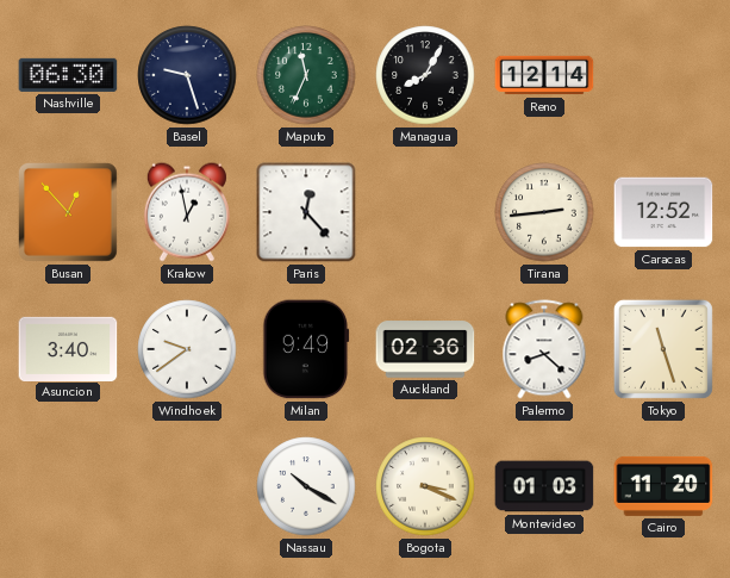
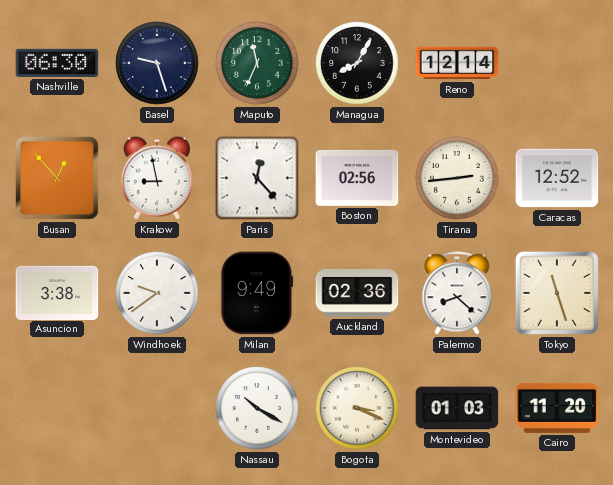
Krakow: 12:58 -> 8:58
Boston: none -> 02:56
Asuncion: 3:40 -> 3:38
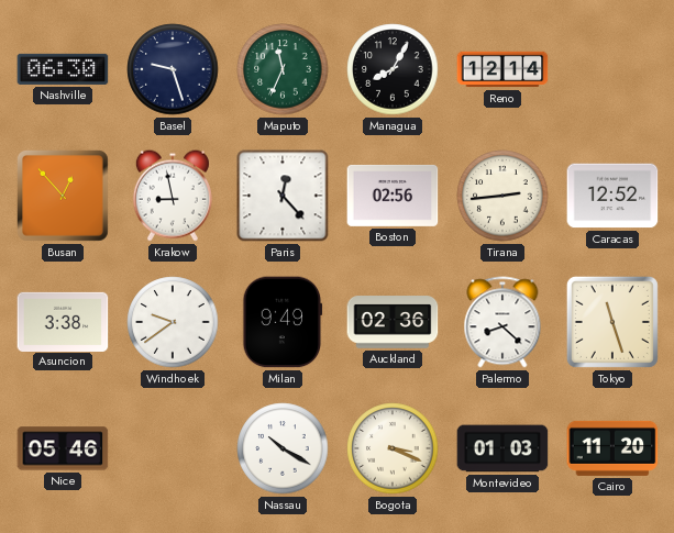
Nice: none -> 05:46
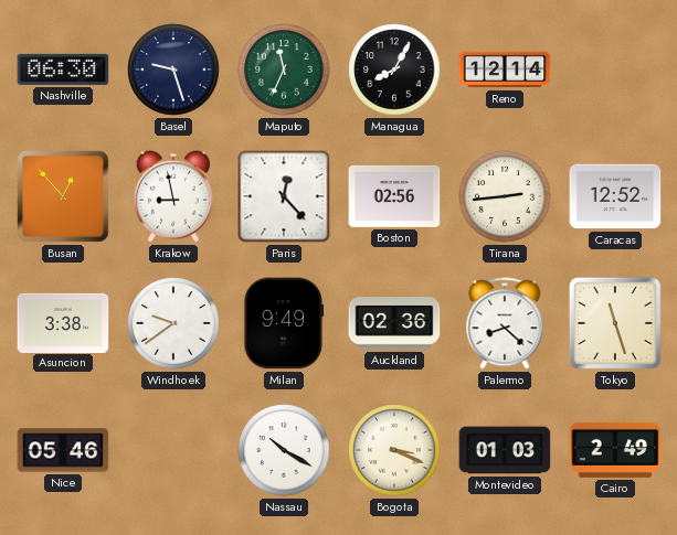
Cairo: 11:20 -> 2:49
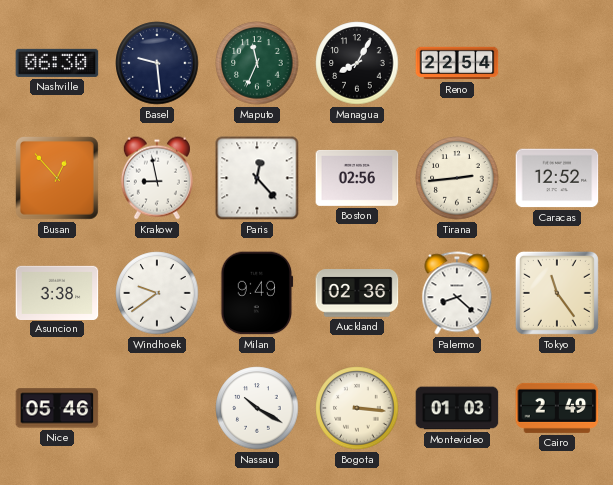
Basel: 9:27 -> 9:29
Reno: 12:14 -> 22:54
Tokyo: 11:27 -> 11:24
Bogota: 3:19 -> 3:16
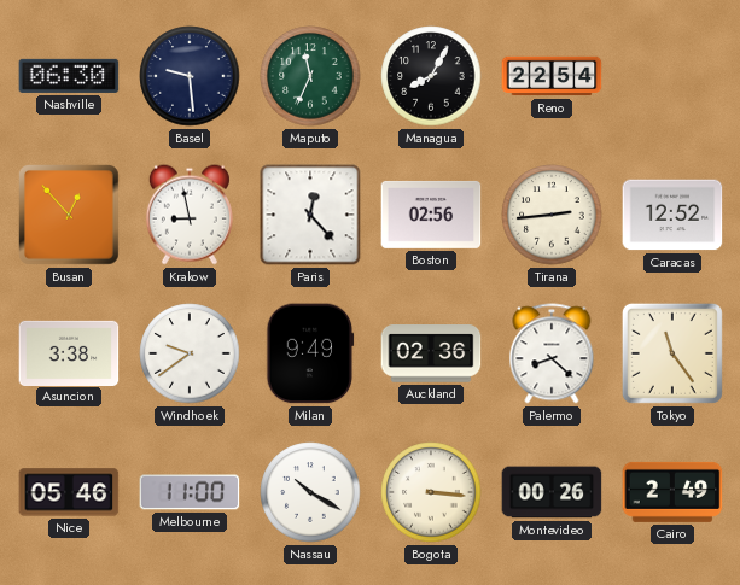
Melbourne: none -> 11:00
Montevideo: 01:03 -> 00:26
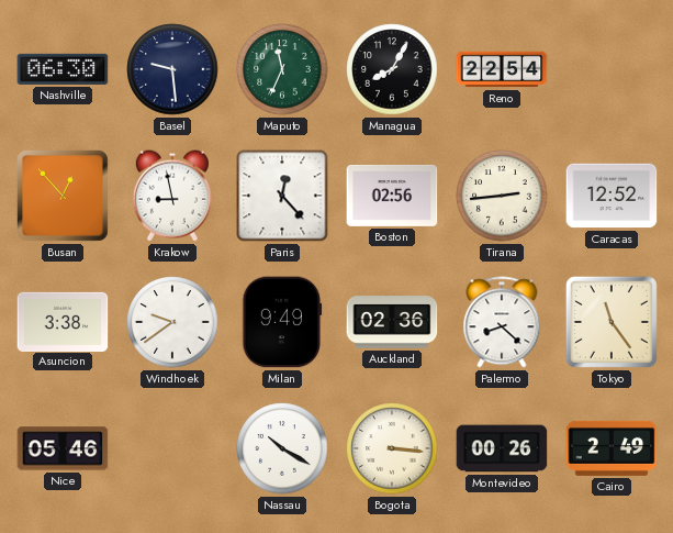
Melbourne: 11:00 -> none
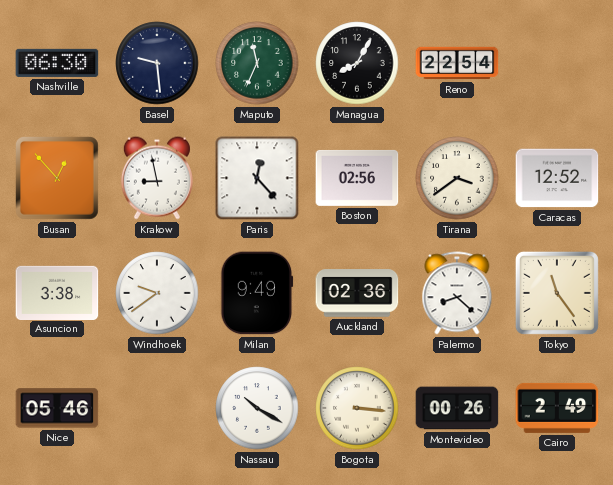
Tirana: 2:44 -> 3:39
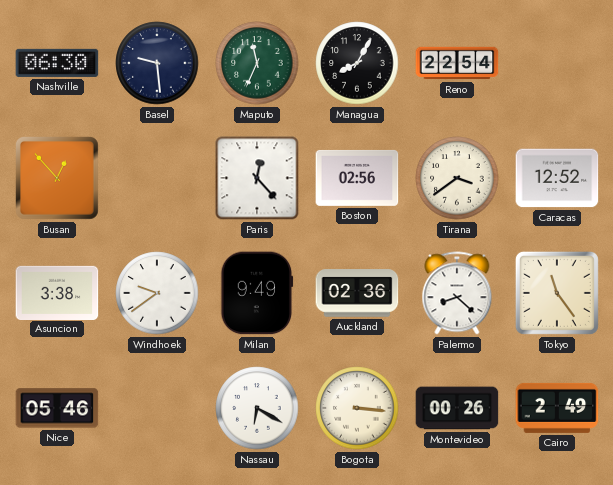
Krakow: 8:58 -> none
Nassau: 10:20 -> 6:20
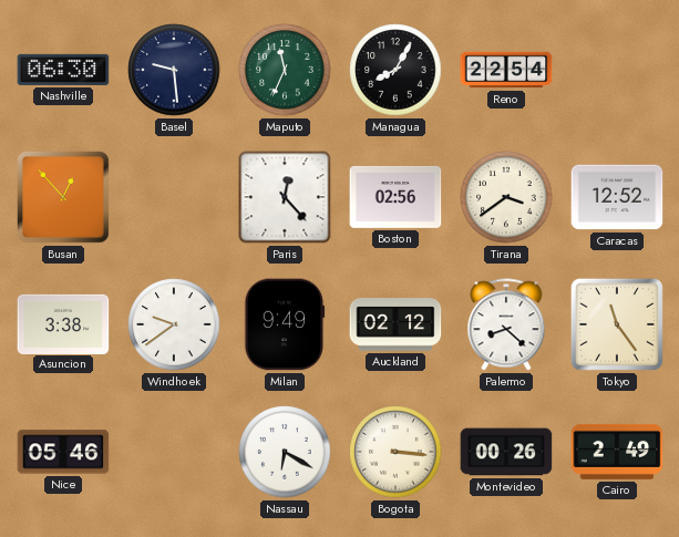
Auckland: 02:36 -> 02:12
